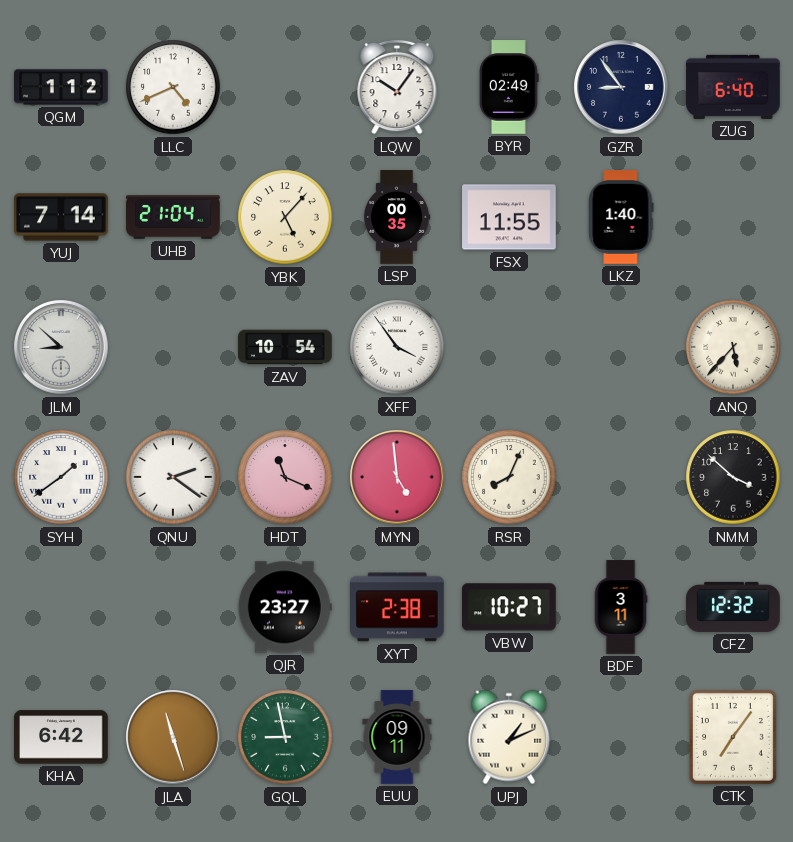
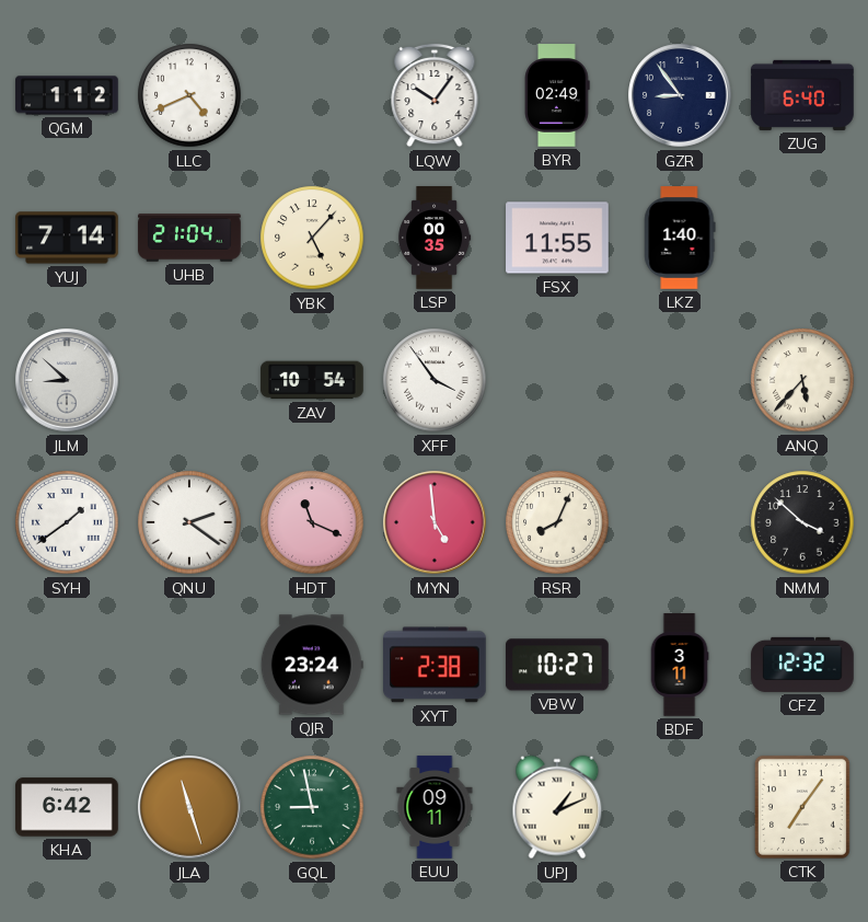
QJR: 23:27 -> 23:24
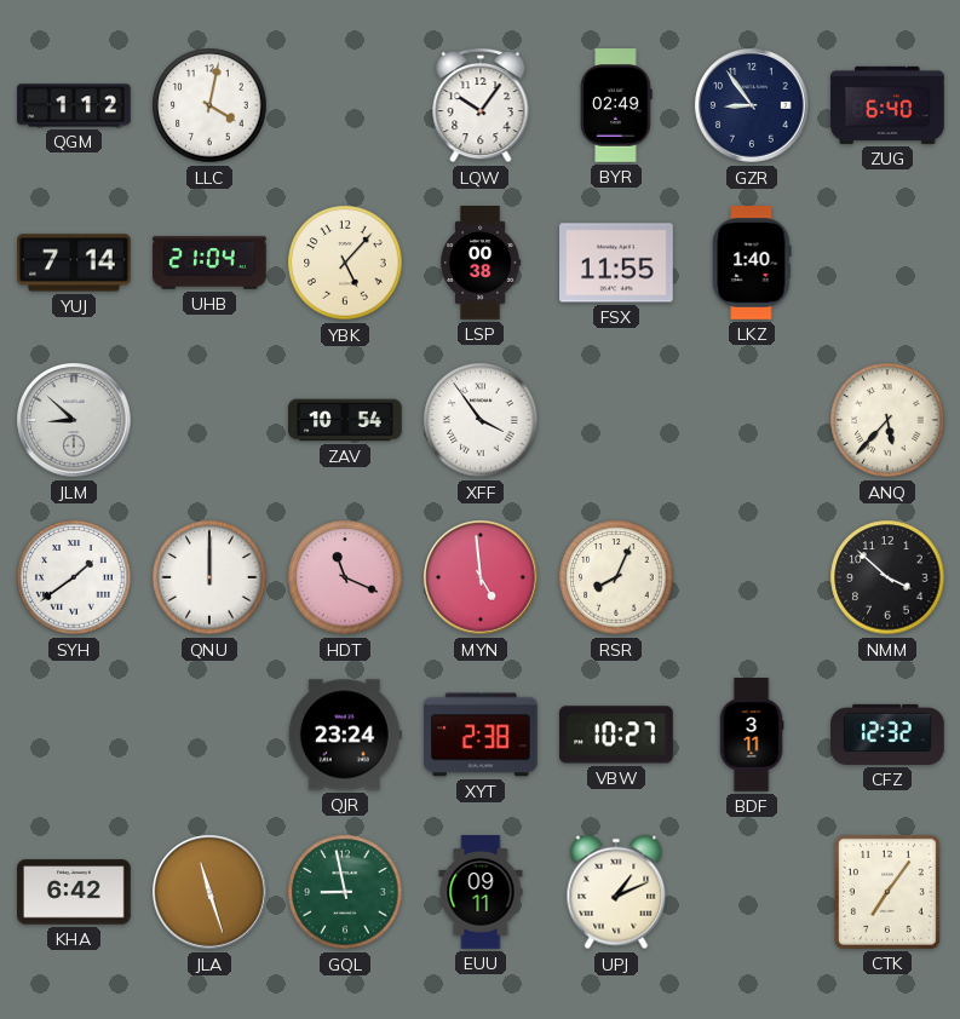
LLC: 4:41 -> 4:02
LSP: 00:35 -> 00:38
QNU: 2:21 -> 12:00
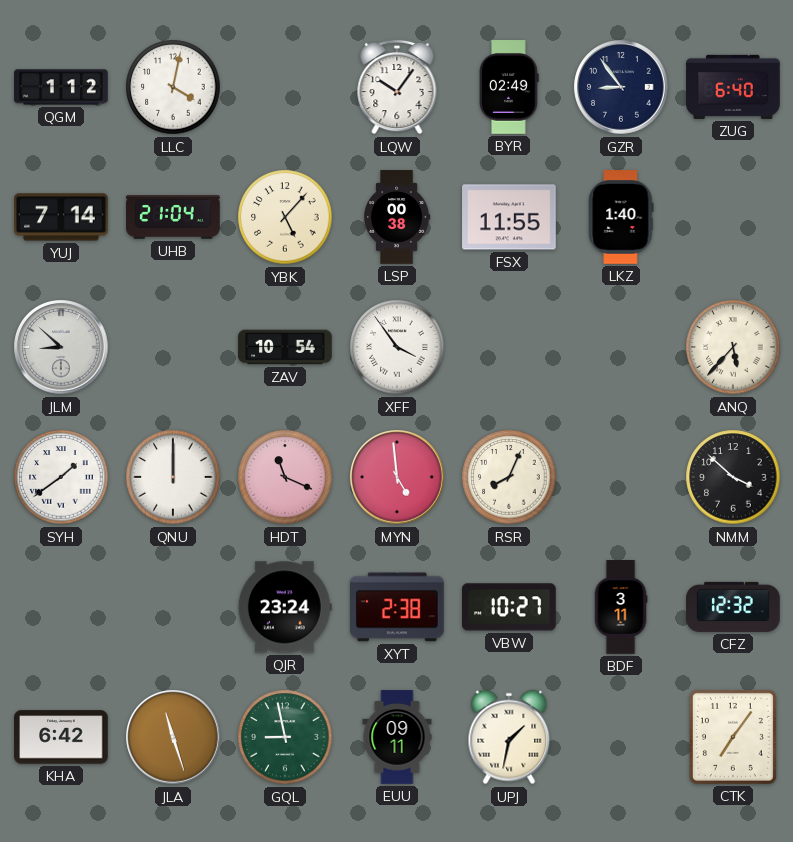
UPJ: 1:11 -> 1:32
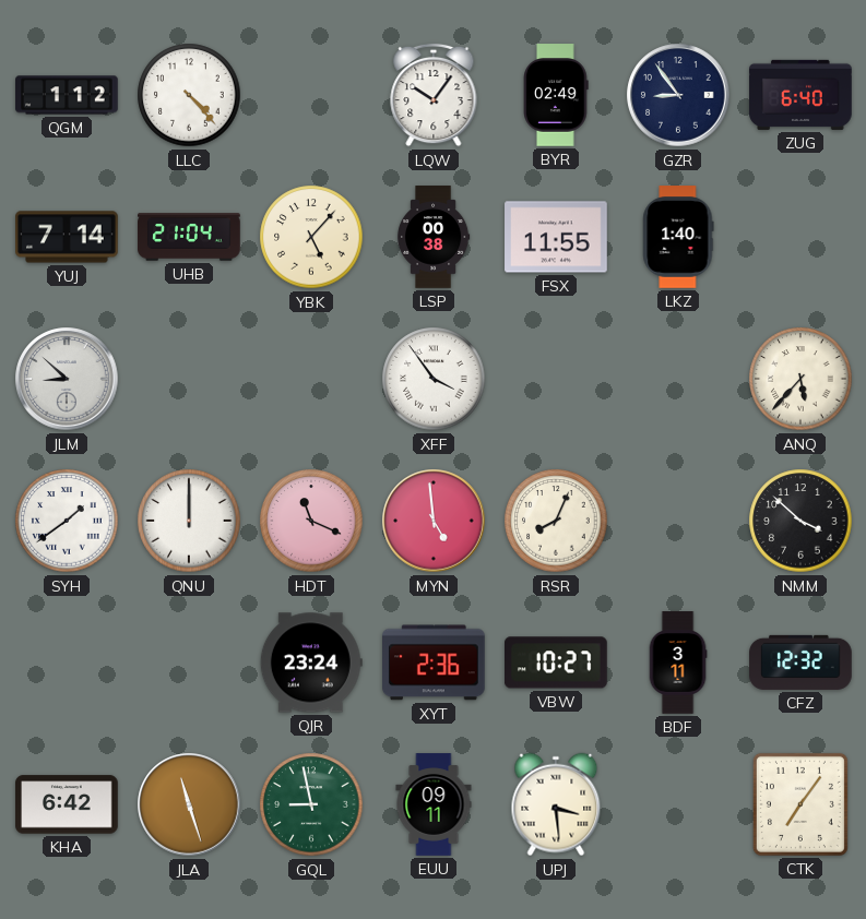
LLC: 4:02 -> 4:23
ZAV: 10:54 -> none
XYT: 2:38 -> 2:36
UPJ: 1:32 -> 3:29
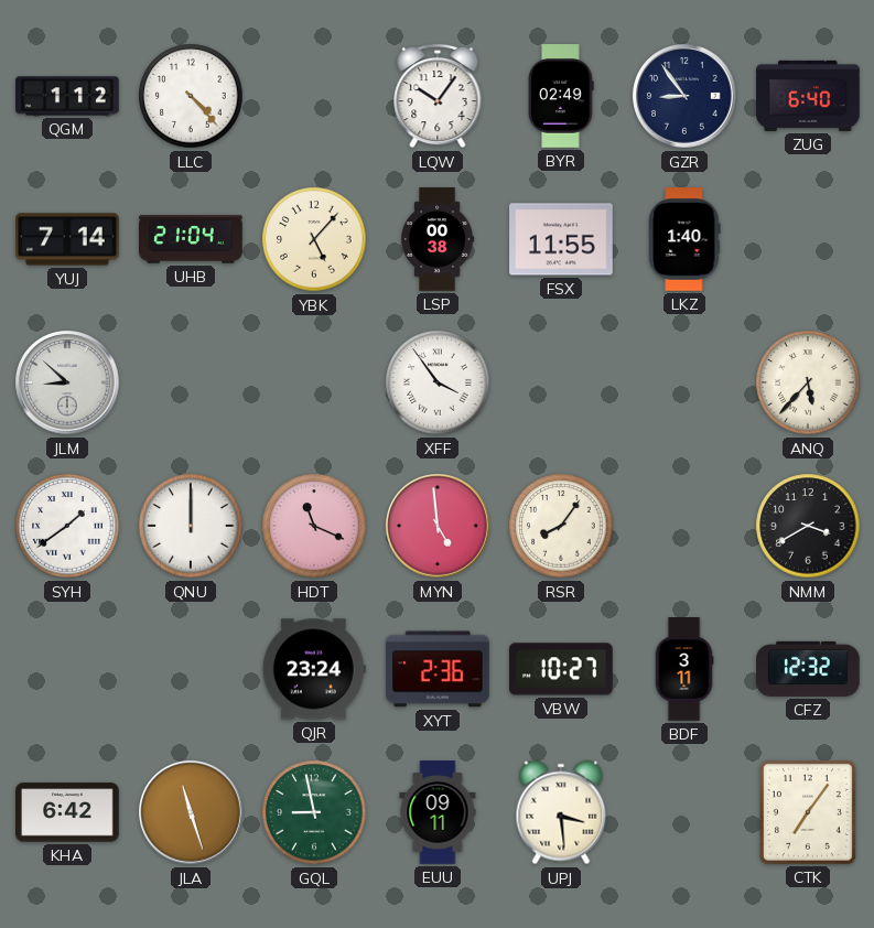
RSR: 8:04 -> 8:06
NMM: 3:52 -> 3:40
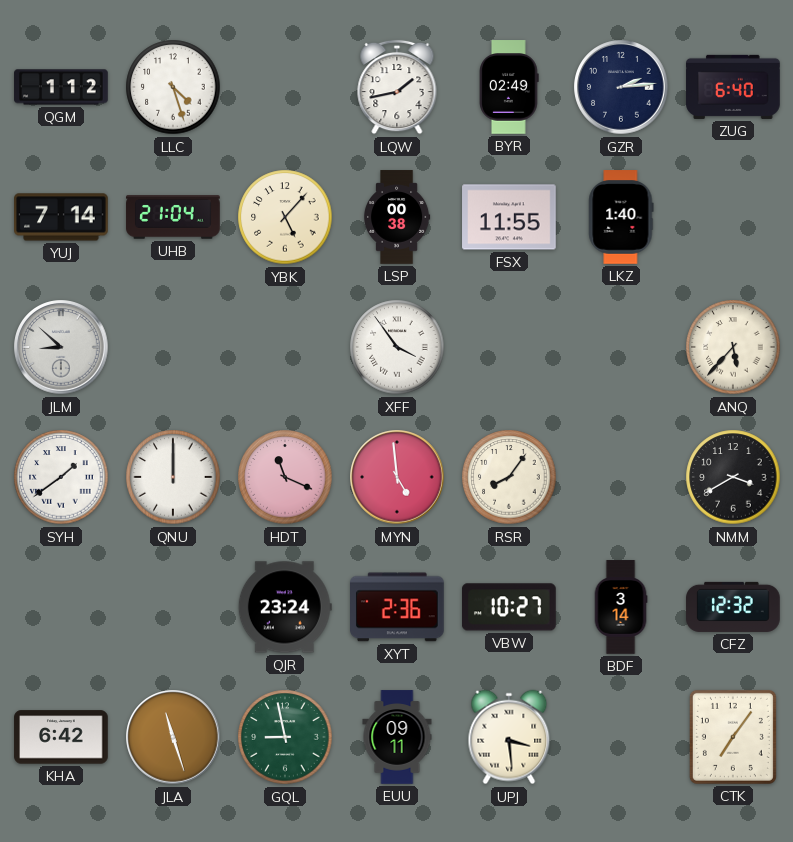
LLC: 4:23 -> 4:27
LQW: 10:06 -> 1:43
GZR: 8:54 -> 2:14
BDF: 3:11 -> 3:14
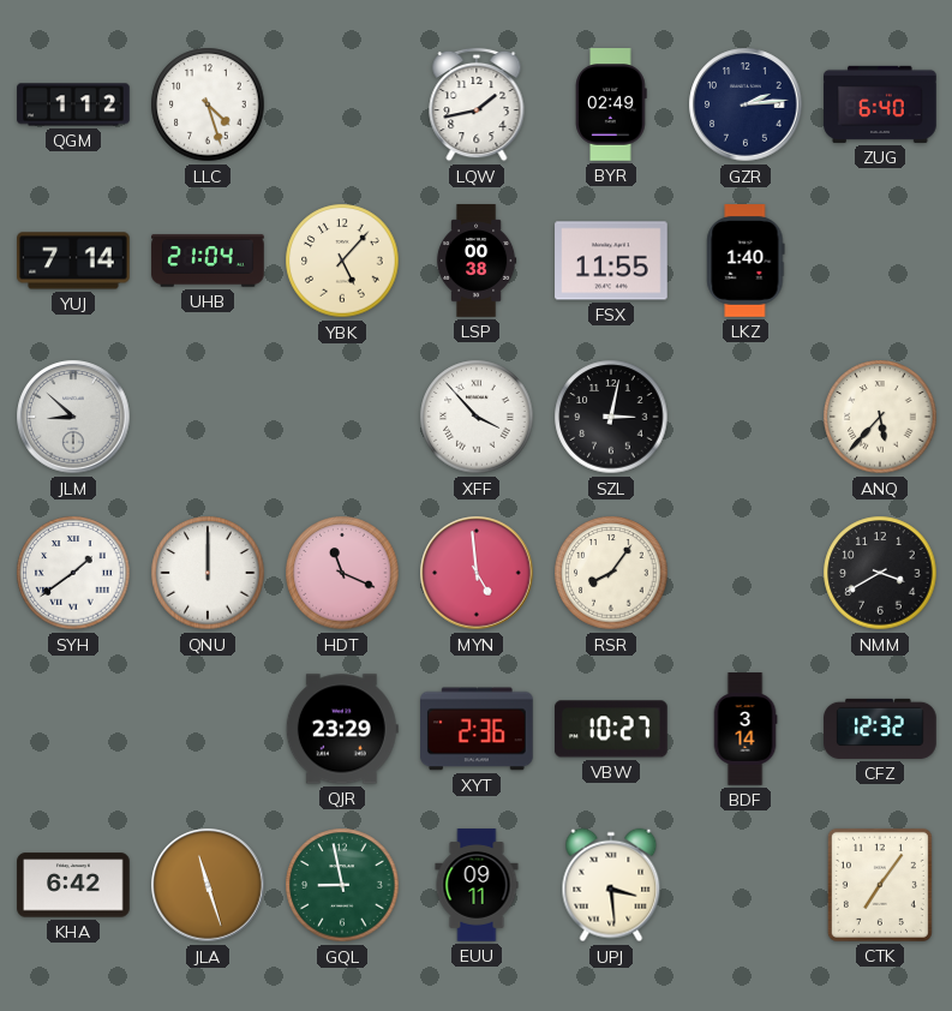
XFF: 3:54 -> 3:53
SZL: none -> 3:02
QJR: 23:24 -> 23:29
